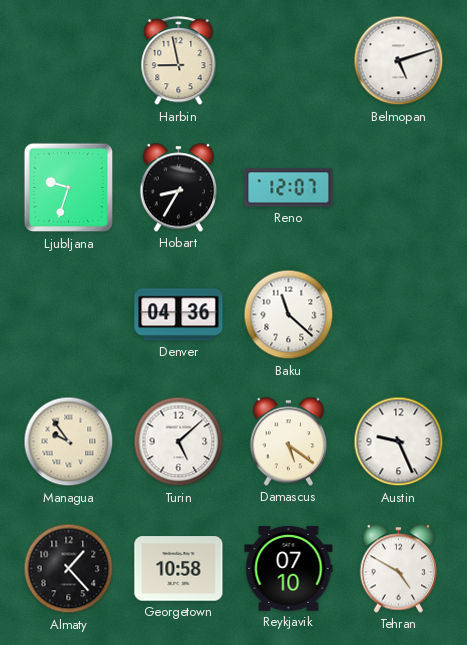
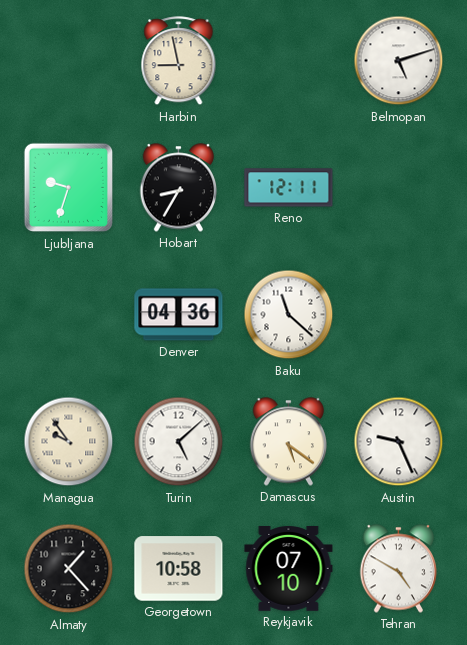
Reno: 12:07 -> 12:11
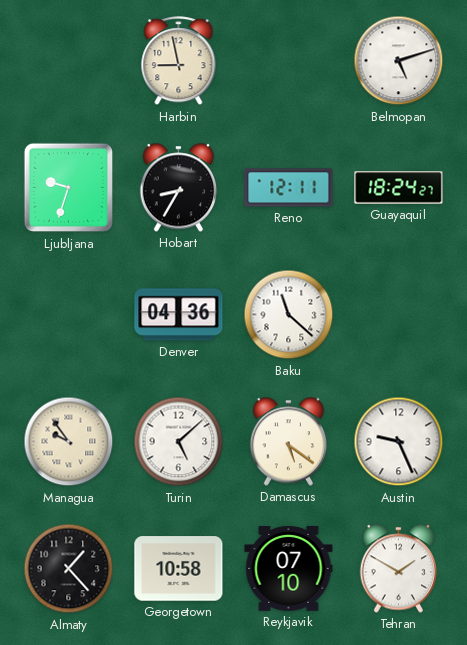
Guayaquil: none -> 18:24
Tehran: 4:50 -> 1:50
